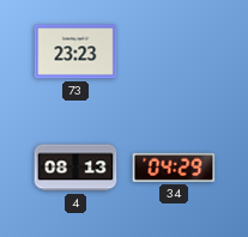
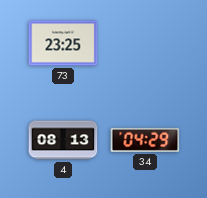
73: 23:23 -> 23:25
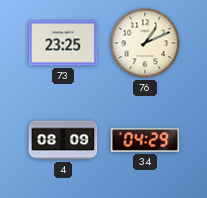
76: none -> 1:11
4: 08:13 -> 08:09
